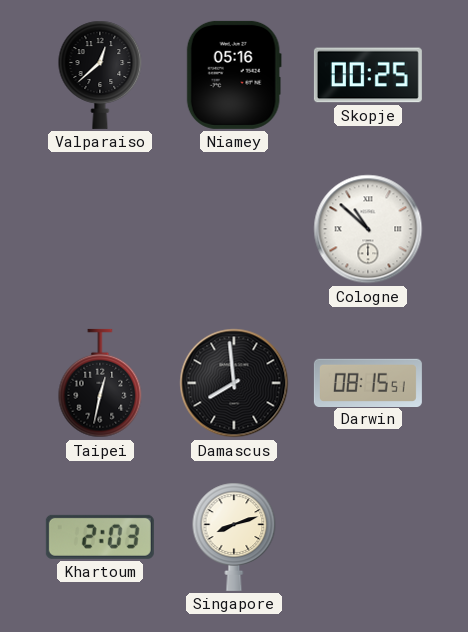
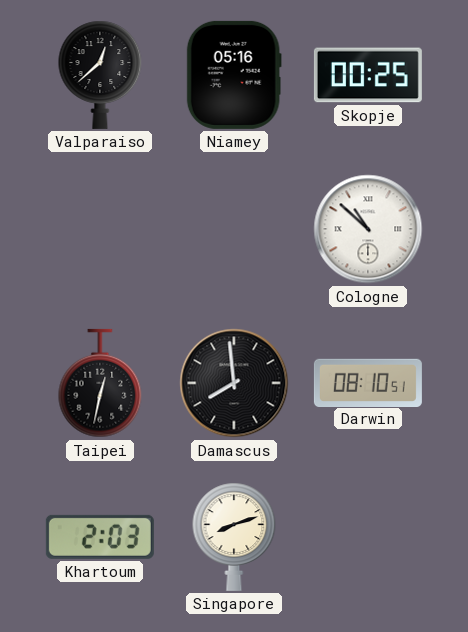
Darwin: 08:15 -> 08:10
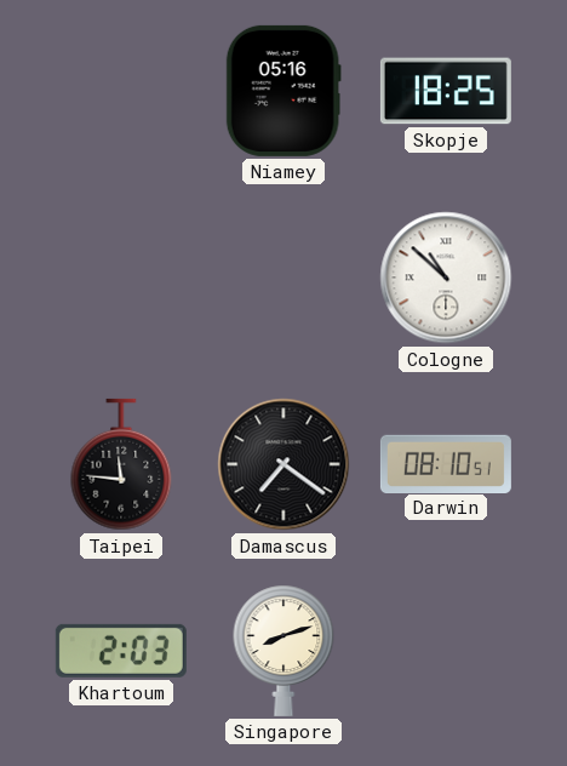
Valparaiso: 12:38 -> none
Skopje: 00:25 -> 18:25
Taipei: 12:32 -> 11:46
Damascus: 7:59 -> 7:21
